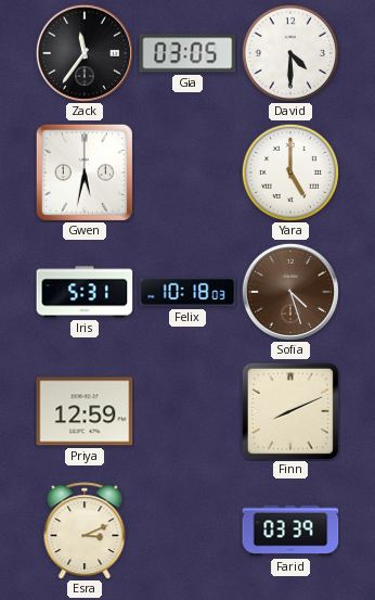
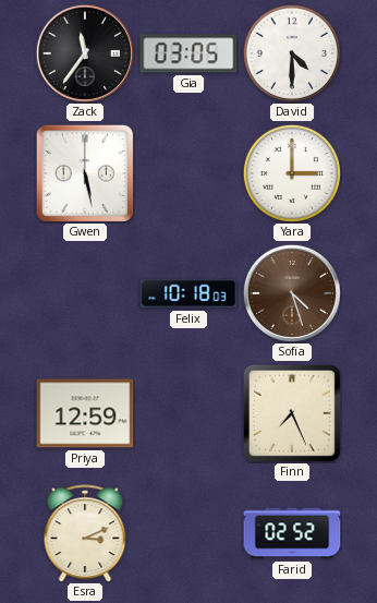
Gwen: 5:32 -> 5:28
Yara: 5:00 -> 3:00
Iris: 5:31 -> none
Finn: 8:11 -> 7:26
Farid: 03:39 -> 02:52
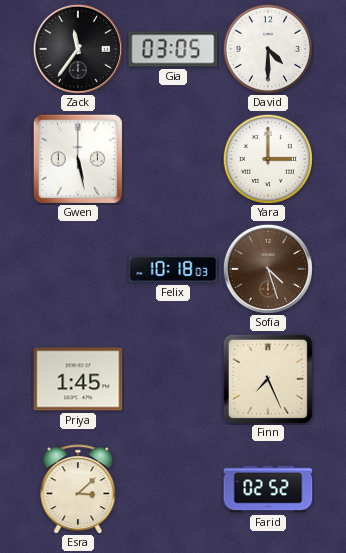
Priya: 12:59 -> 1:45
Esra: 3:11 -> 3:08
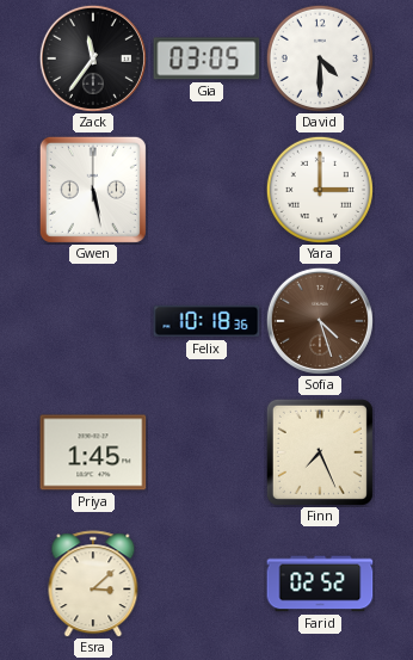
Felix: 10:18:03 -> 10:18:36
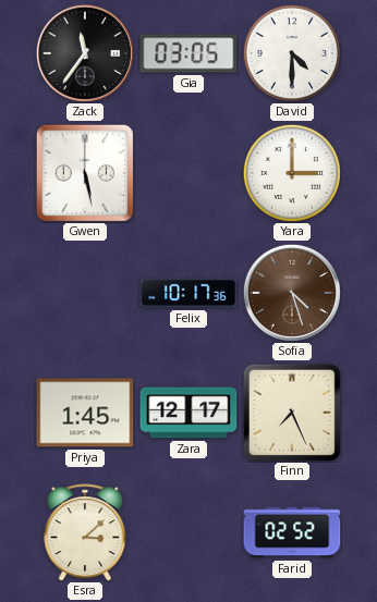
Felix: 10:18 -> 10:17
Zara: none -> 12:17
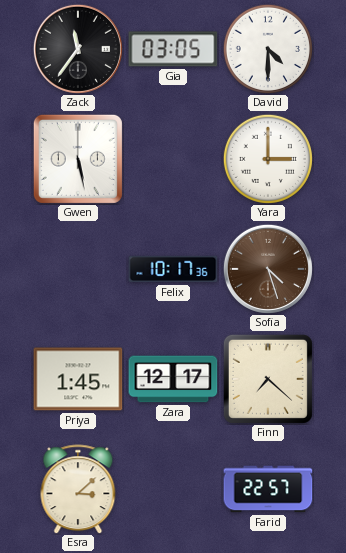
Finn: 7:26 -> 7:22
Farid: 02:52 -> 22:57
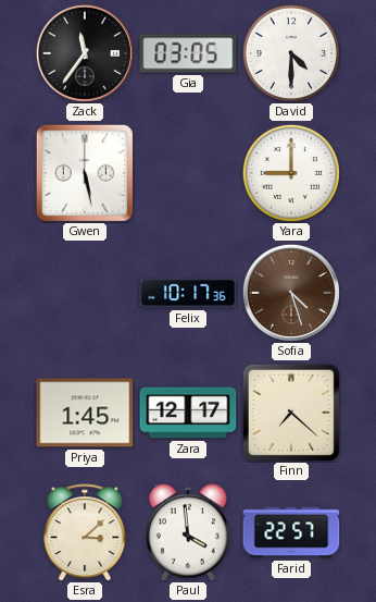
Yara: 3:00 -> 9:00
Paul: none -> 3:59
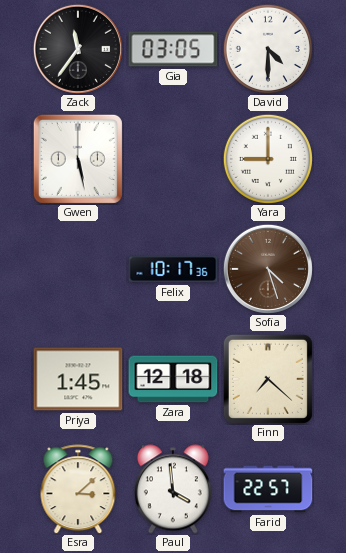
Zara: 12:17 -> 12:18
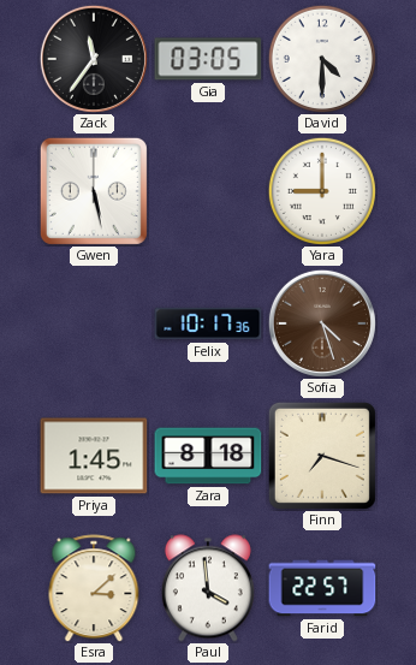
Zara: 12:18 -> 8:18
Finn: 7:22 -> 7:18
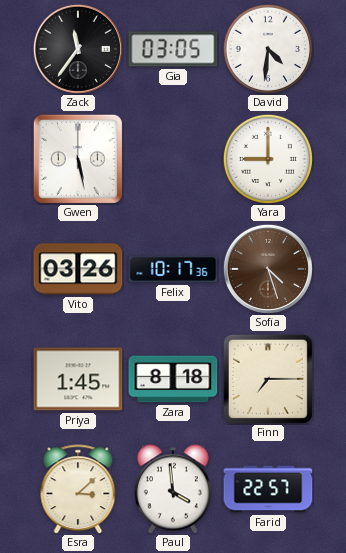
David: 4:30 -> 4:31
Vito: none -> 03:26
Finn: 7:18 -> 7:15
